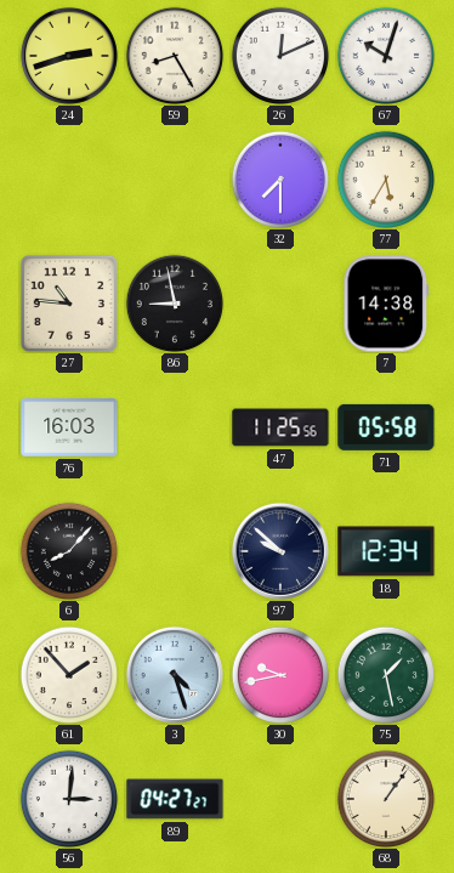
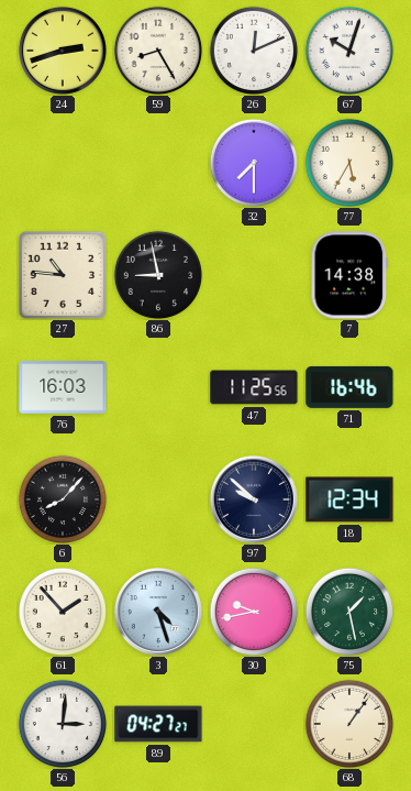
71: 05:58 -> 16:46
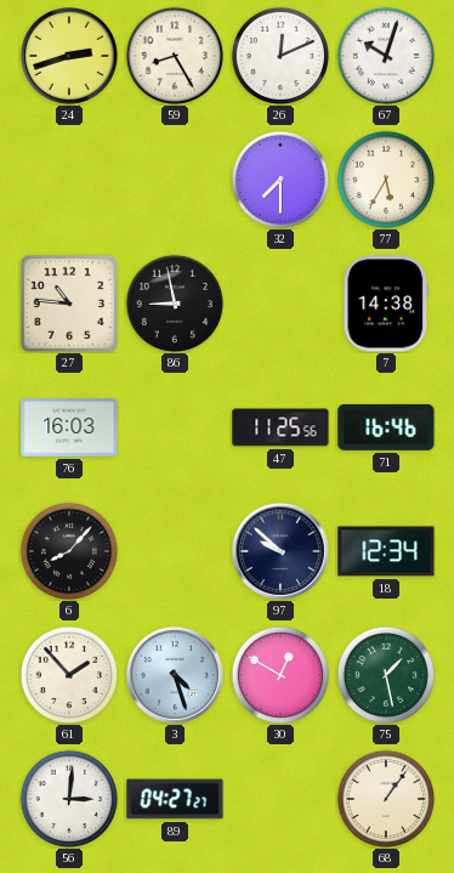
30: 9:43 -> 12:50
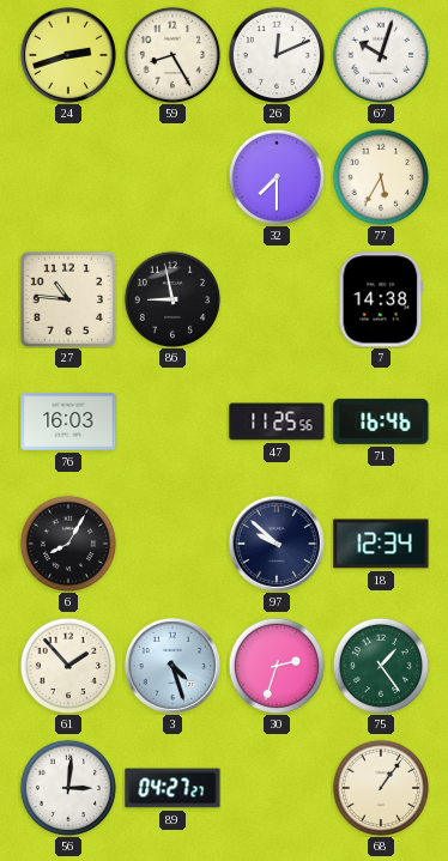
6: 8:07 -> 8:05
30: 12:50 -> 2:33
75: 1:28 -> 1:24
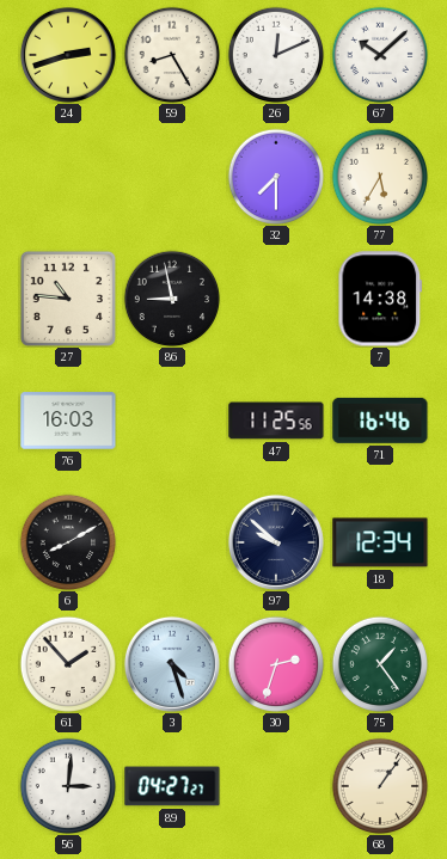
67: 10:03 -> 10:08
6: 8:05 -> 8:10
